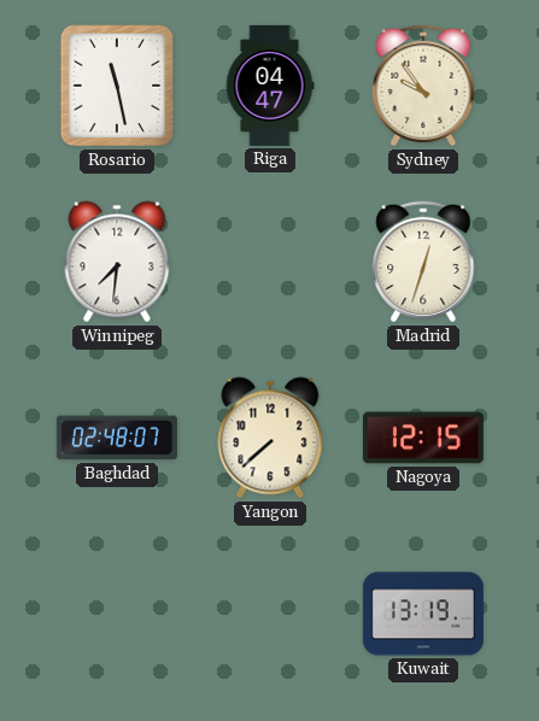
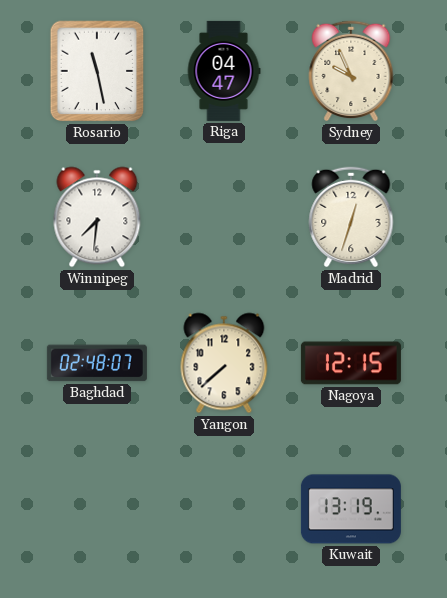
Sydney: 9:54 -> 9:56
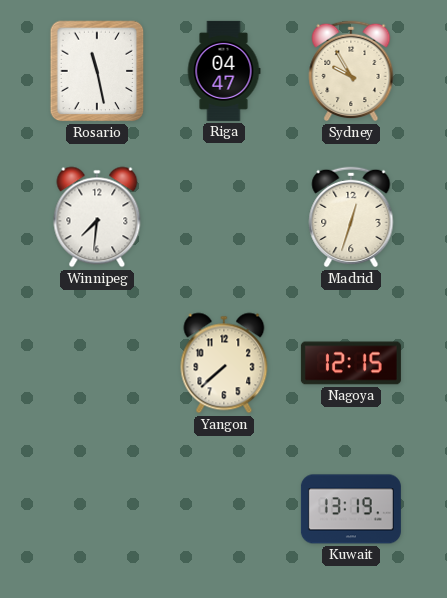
Sydney: 9:56 -> 9:55
Baghdad: 02:48 -> none
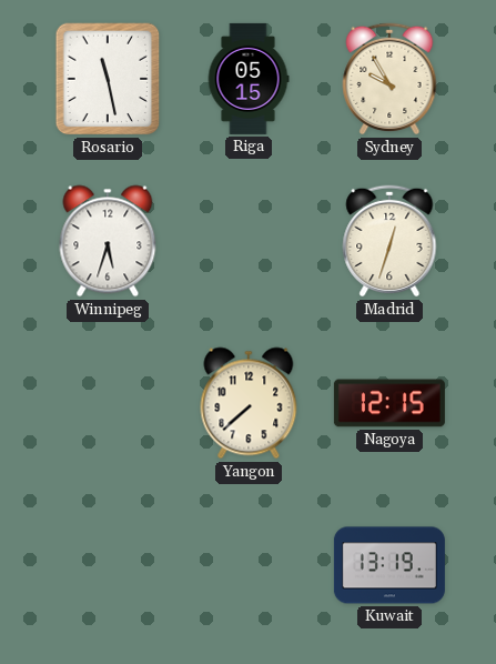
Riga: 04:47 -> 05:15
Winnipeg: 7:31 -> 5:33
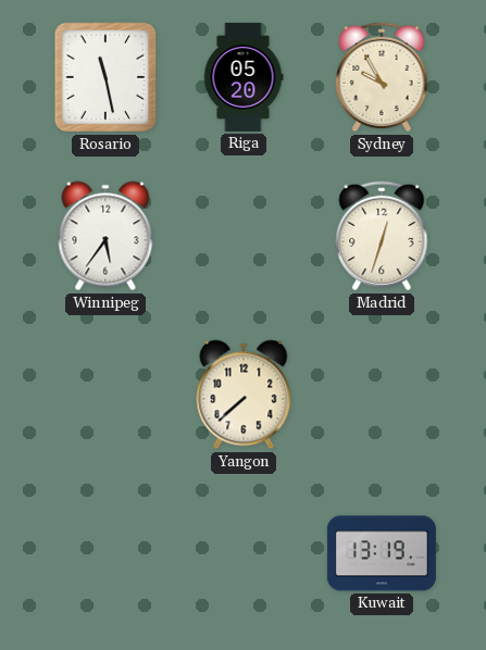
Riga: 05:15 -> 05:20
Winnipeg: 5:33 -> 5:36
Nagoya: 12:15 -> none
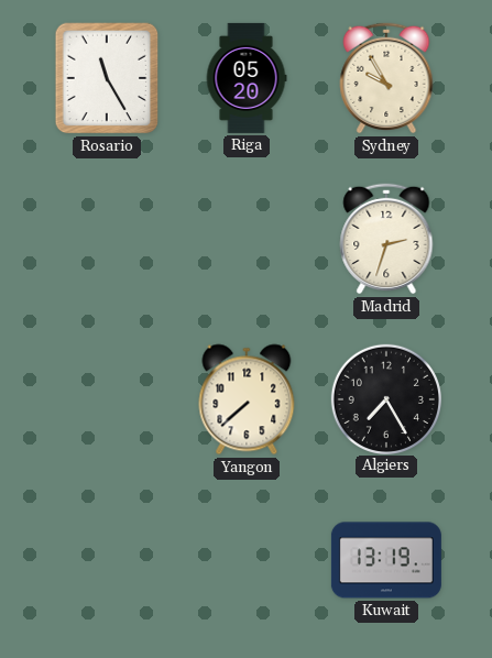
Rosario: 11:28 -> 11:25
Winnipeg: 5:36 -> none
Madrid: 12:33 -> 2:33
Algiers: none -> 7:25
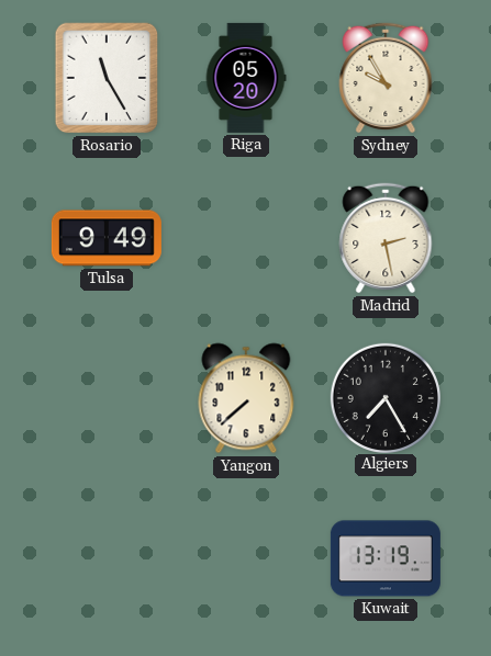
Tulsa: none -> 9:49
Madrid: 2:33 -> 2:28
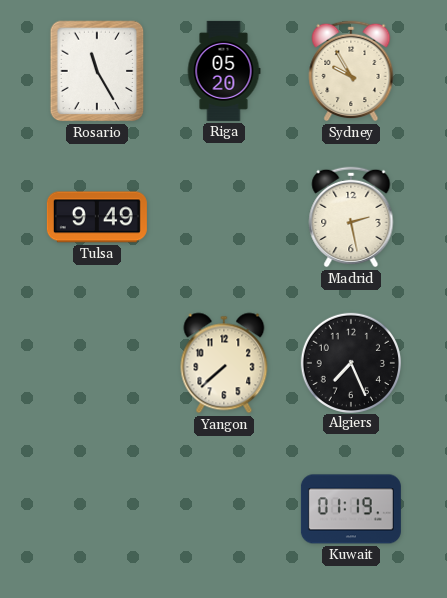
Algiers: 7:25 -> 7:26
Kuwait: 13:19 -> 01:19
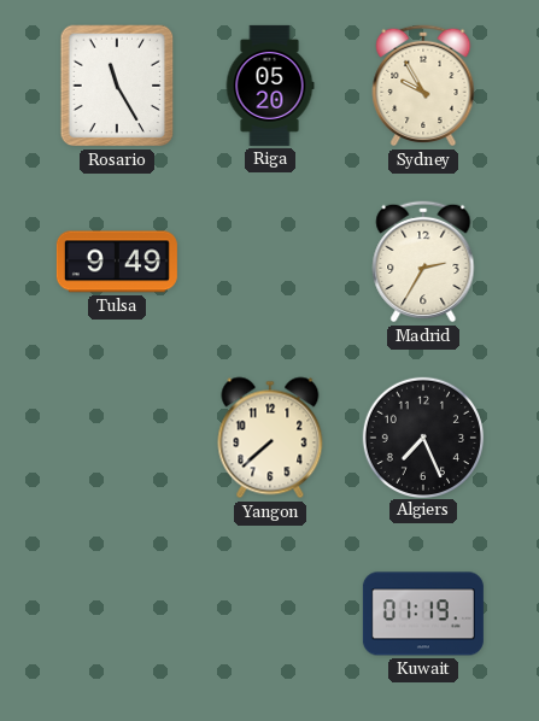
Madrid: 2:28 -> 2:35
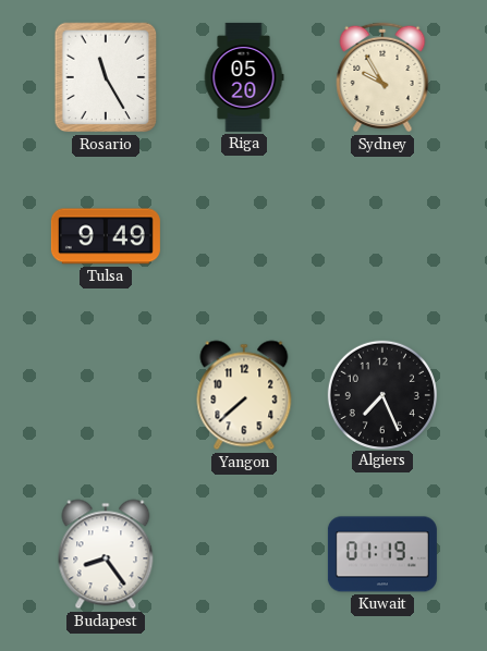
Madrid: 2:35 -> none
Budapest: none -> 8:24
